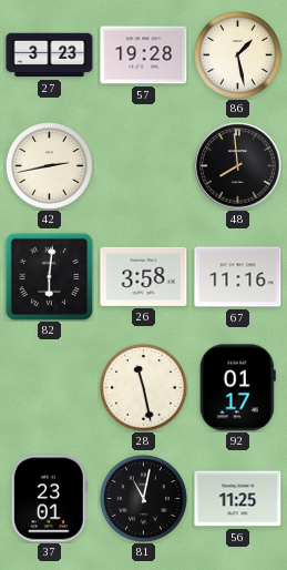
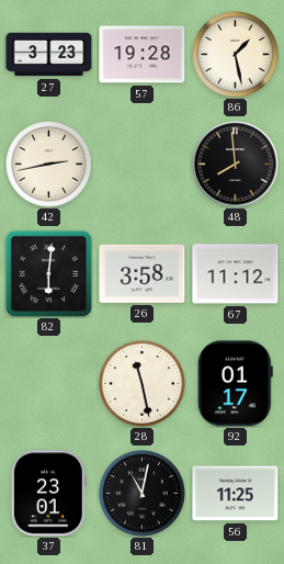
67: 11:16 -> 11:12
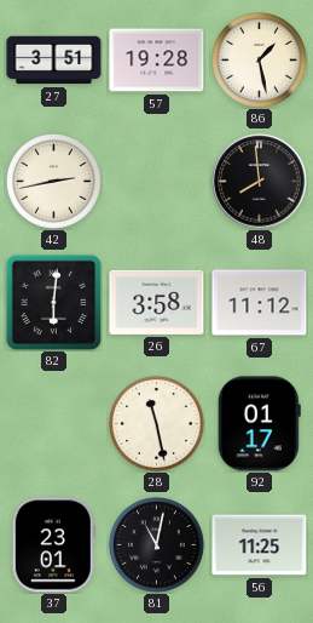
27: 3:23 -> 3:51
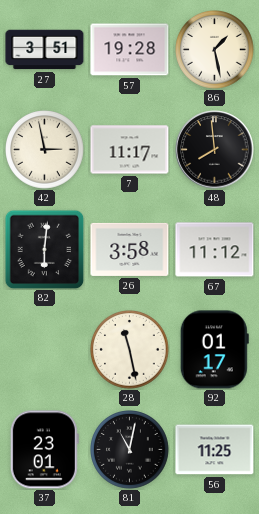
42: 2:43 -> 2:58
7: none -> 11:17
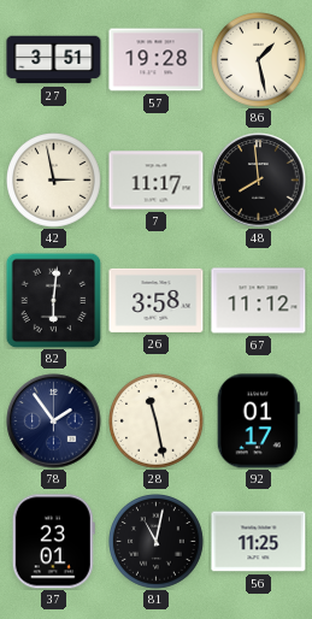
78: none -> 1:54
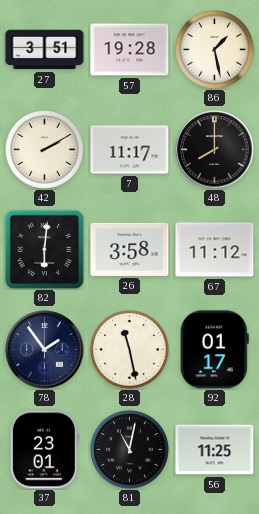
42: 2:58 -> 2:10
48: 7:59 -> 8:00
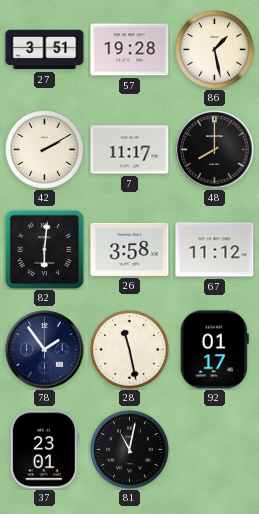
56: 11:25 -> none
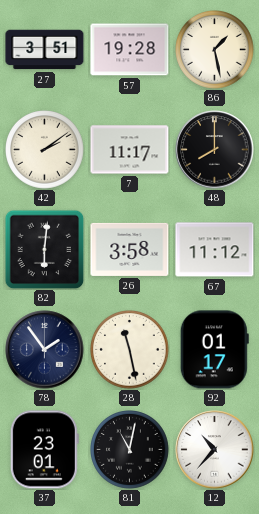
42: 2:10 -> 2:09
12: none -> 10:37
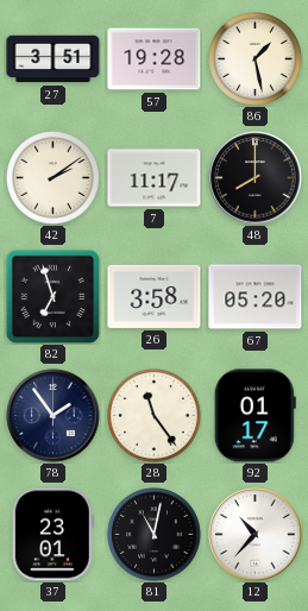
82: 6:01 -> 6:57
67: 11:12 -> 05:20
28: 11:28 -> 11:24
